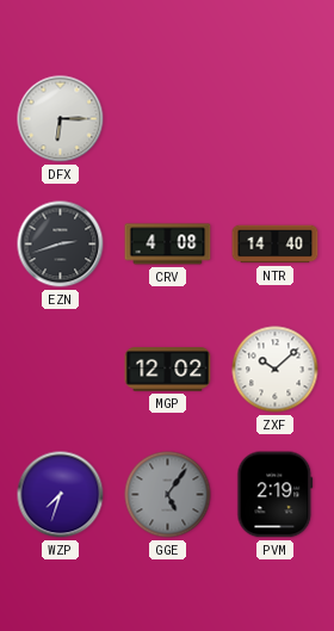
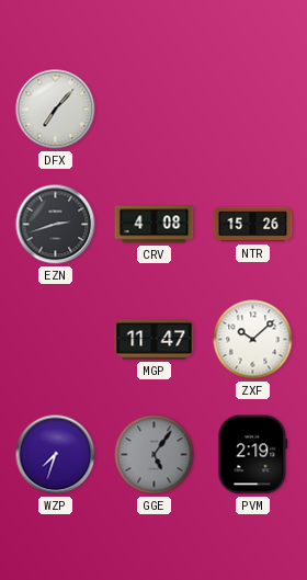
DFX: 6:15 -> 7:07
NTR: 14:40 -> 15:26
MGP: 12:02 -> 11:47
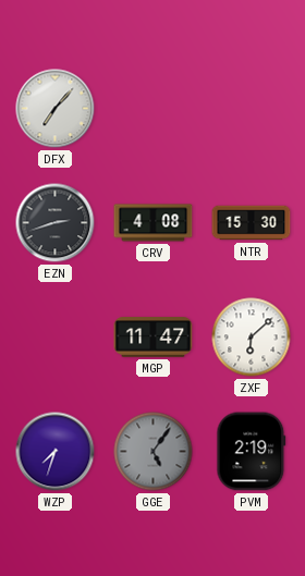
NTR: 15:26 -> 15:30
ZXF: 10:08 -> 6:08
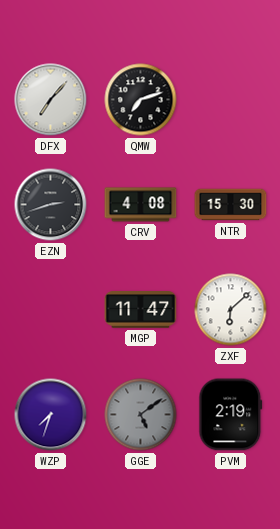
QMW: none -> 7:12
GGE: 5:06 -> 5:09
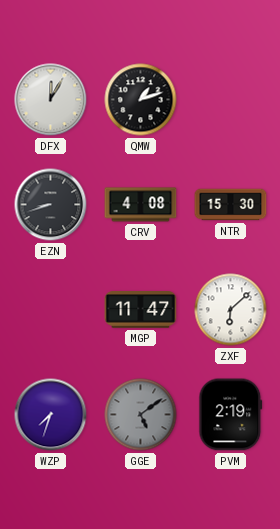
DFX: 7:07 -> 12:05
QMW: 7:12 -> 1:12
EZN: 2:42 -> 8:42
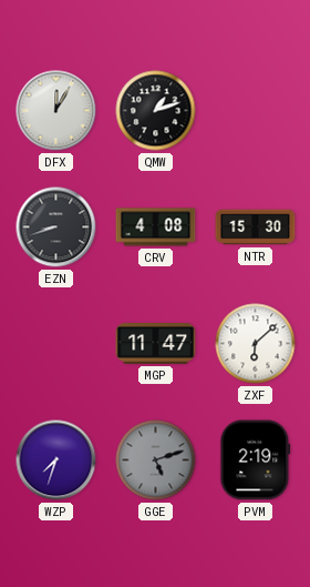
GGE: 5:09 -> 5:12
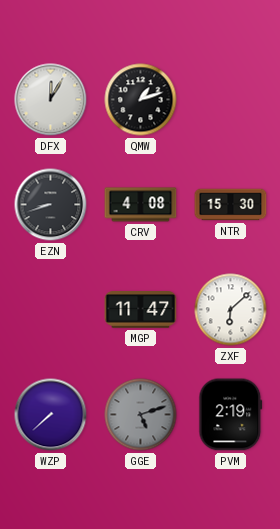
WZP: 7:33 -> 7:38
